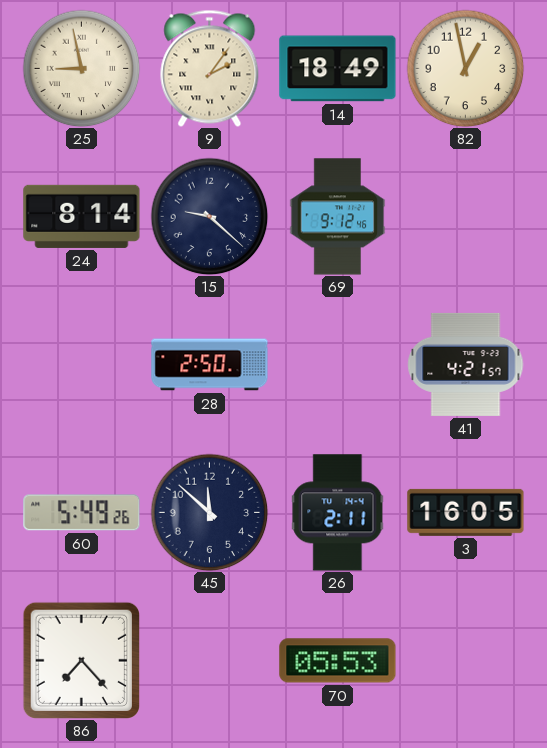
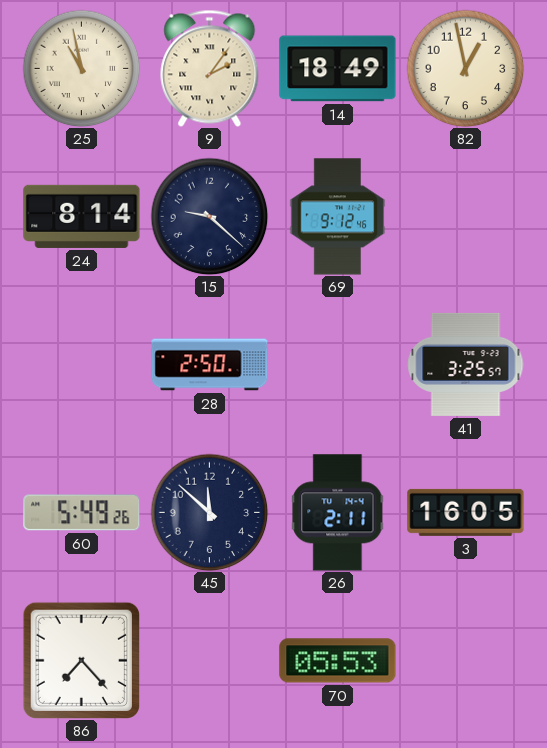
25: 8:58 -> 10:58
41: 4:21 -> 3:25
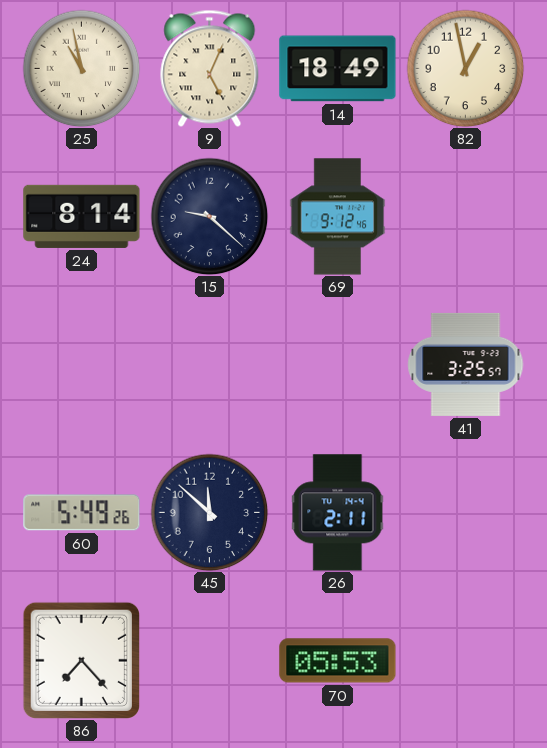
9: 2:06 -> 5:04
28: 2:50 -> none
3: 16:05 -> none
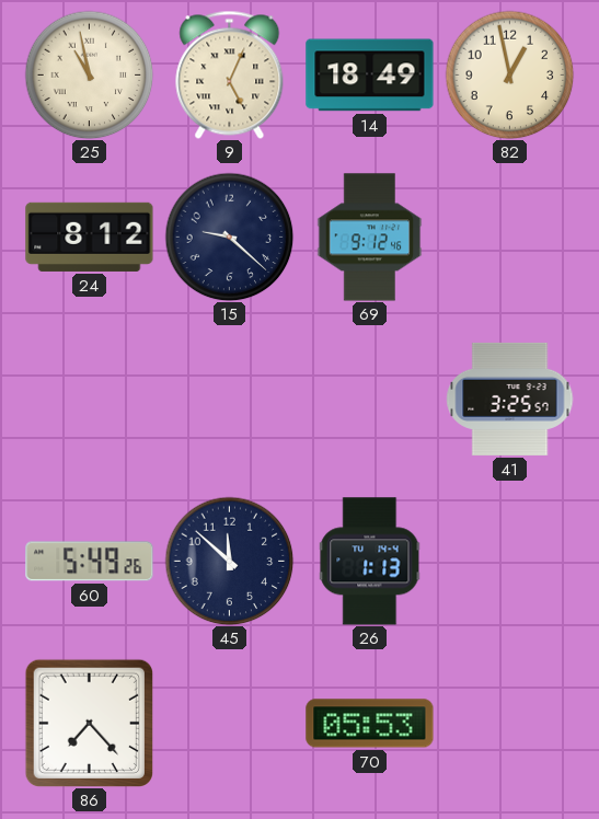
24: 8:14 -> 8:12
26: 2:11 -> 1:13
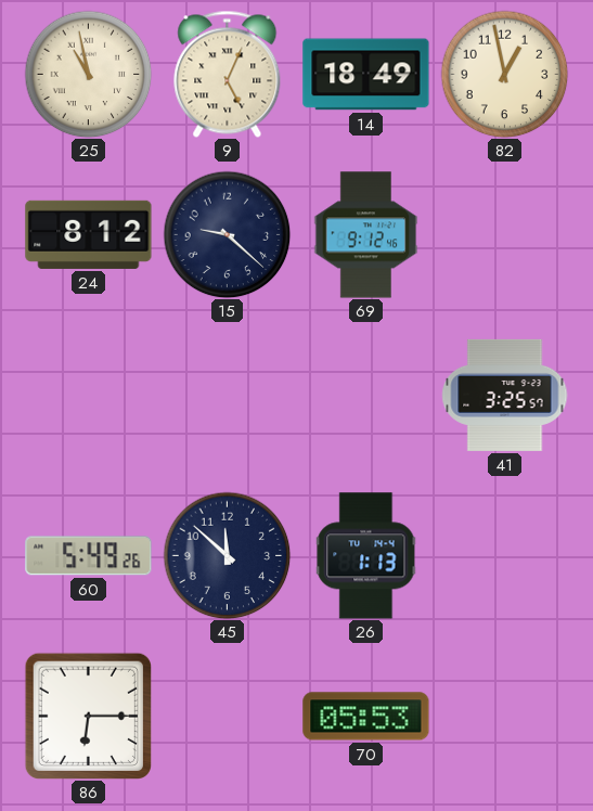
86: 7:23 -> 6:15
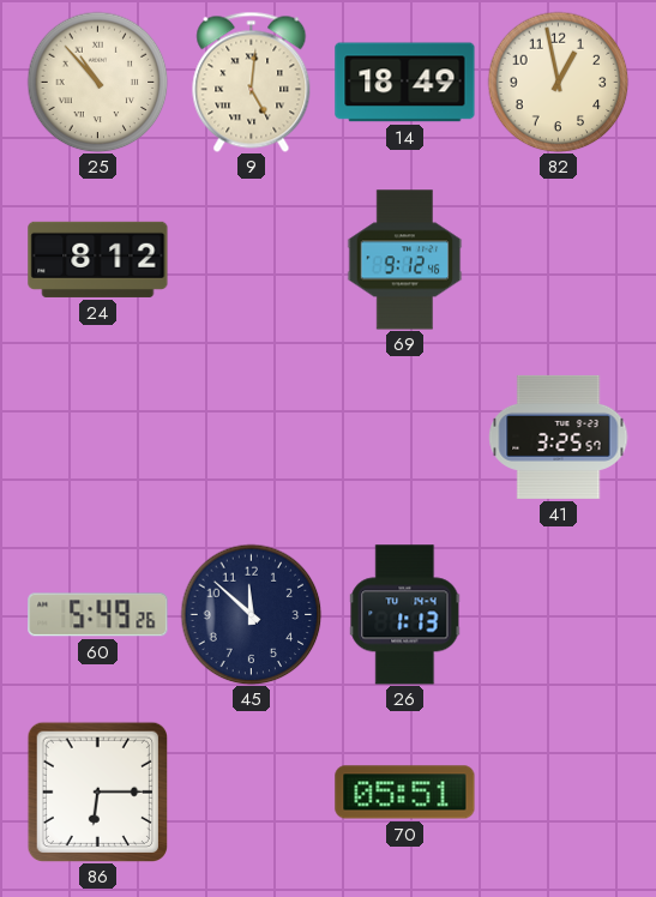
25: 10:58 -> 10:53
9: 5:04 -> 5:01
15: 9:22 -> none
70: 05:53 -> 05:51
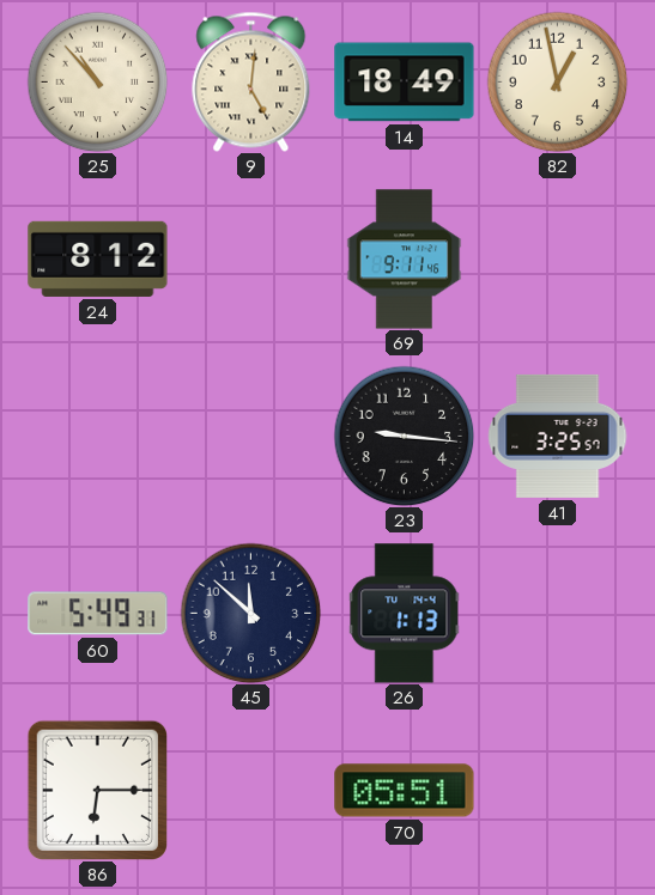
69: 9:12 -> 9:11
23: none -> 9:16
60: 5:49:26 -> 5:49:31
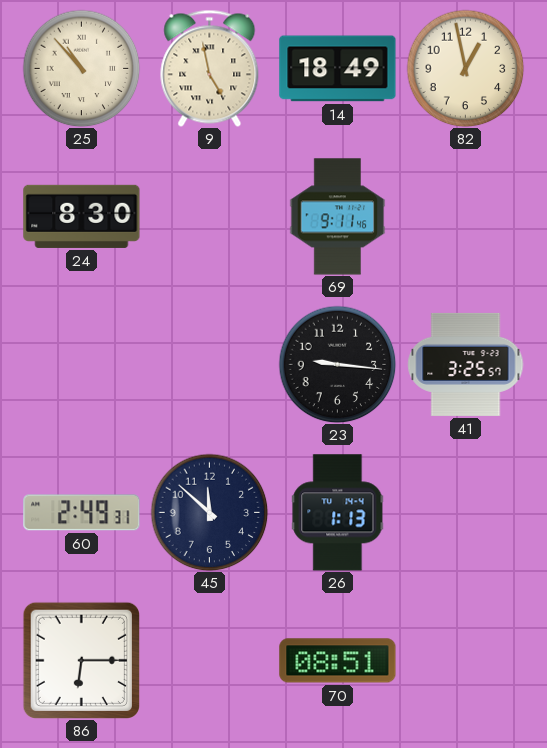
9: 5:01 -> 4:58
24: 8:12 -> 8:30
60: 5:49 -> 2:49
70: 05:51 -> 08:51
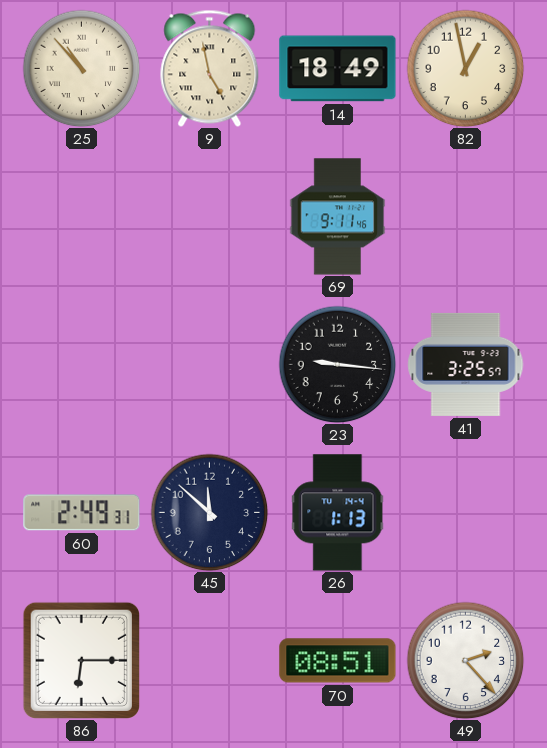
24: 8:30 -> none
49: none -> 2:23
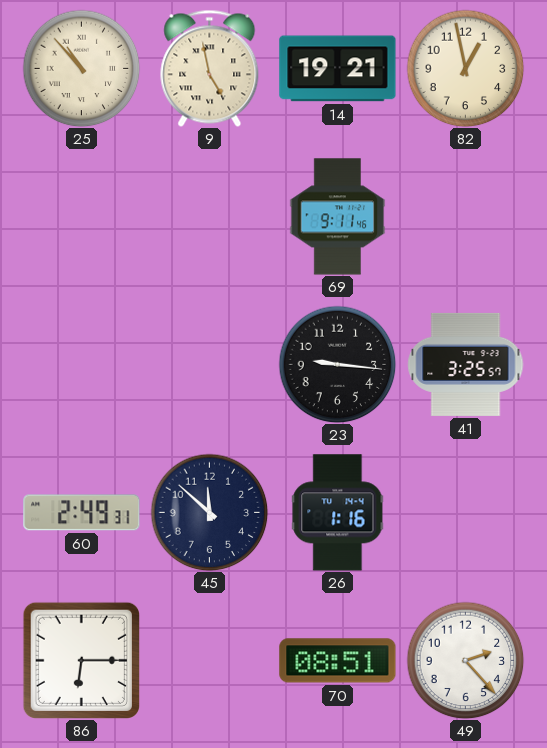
14: 18:49 -> 19:21
26: 1:13 -> 1:16
